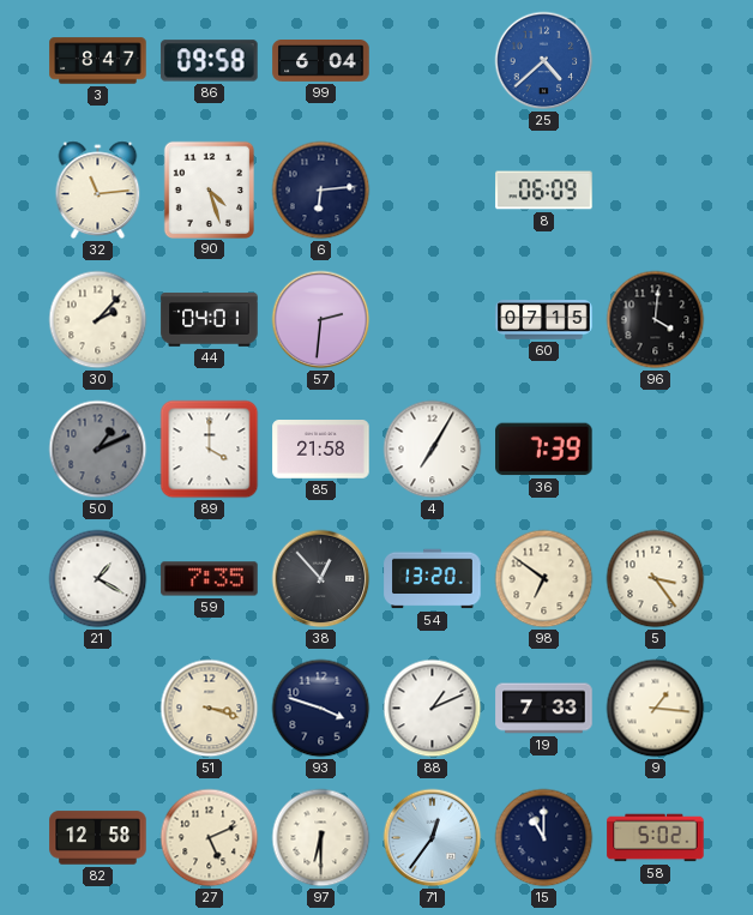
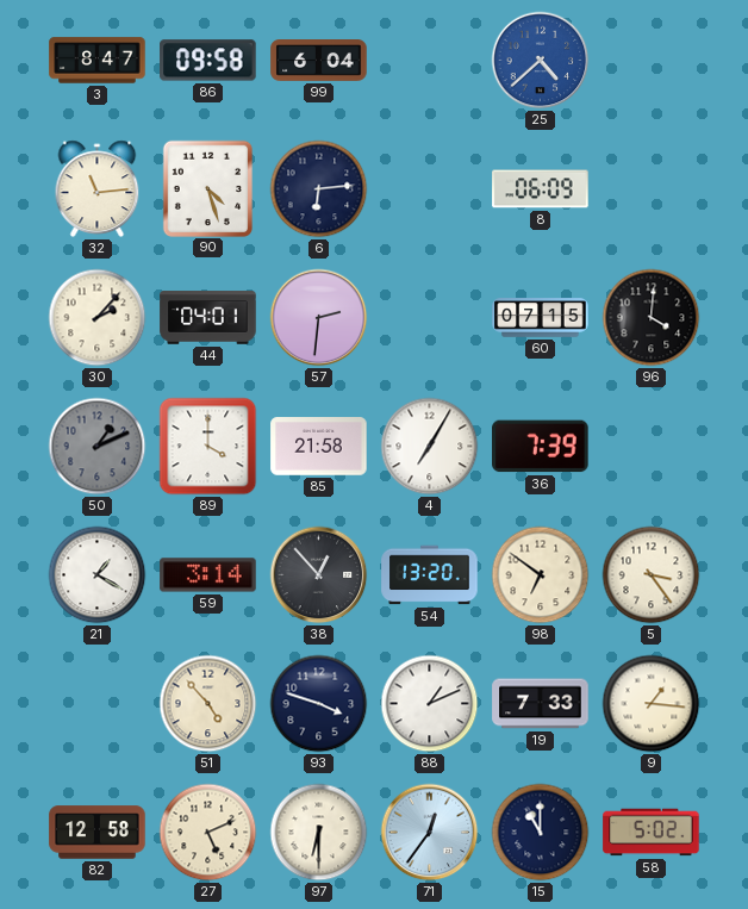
59: 7:35 -> 3:14
51: 3:18 -> 4:53
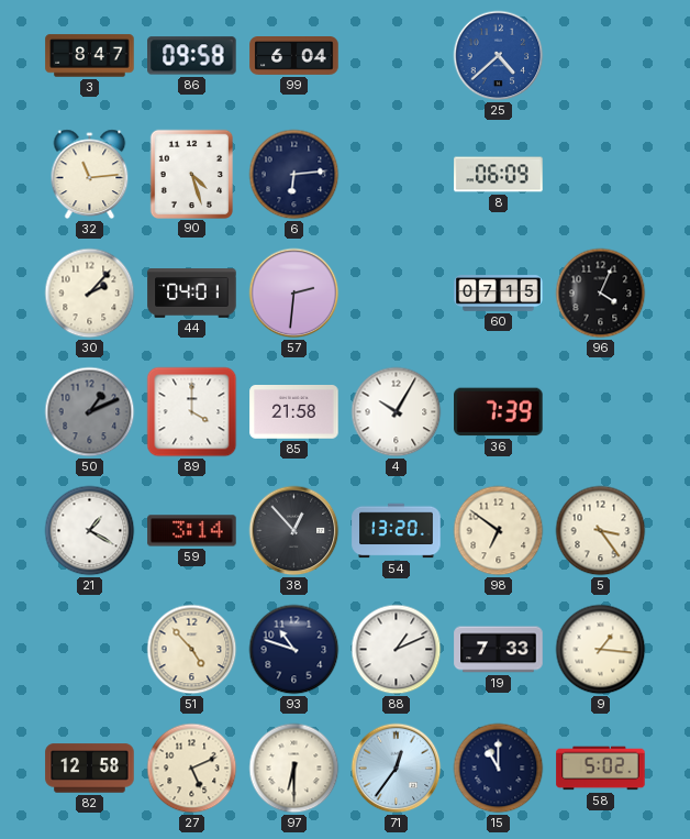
96: 4:01 -> 4:04
4: 7:05 -> 10:05
93: 3:48 -> 10:48
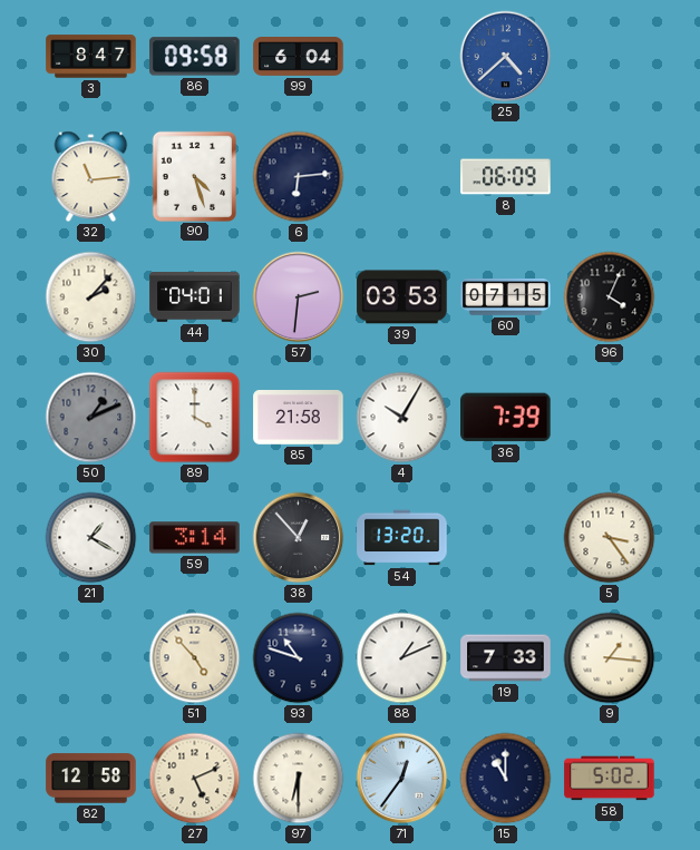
39: none -> 03:53
98: 6:51 -> none
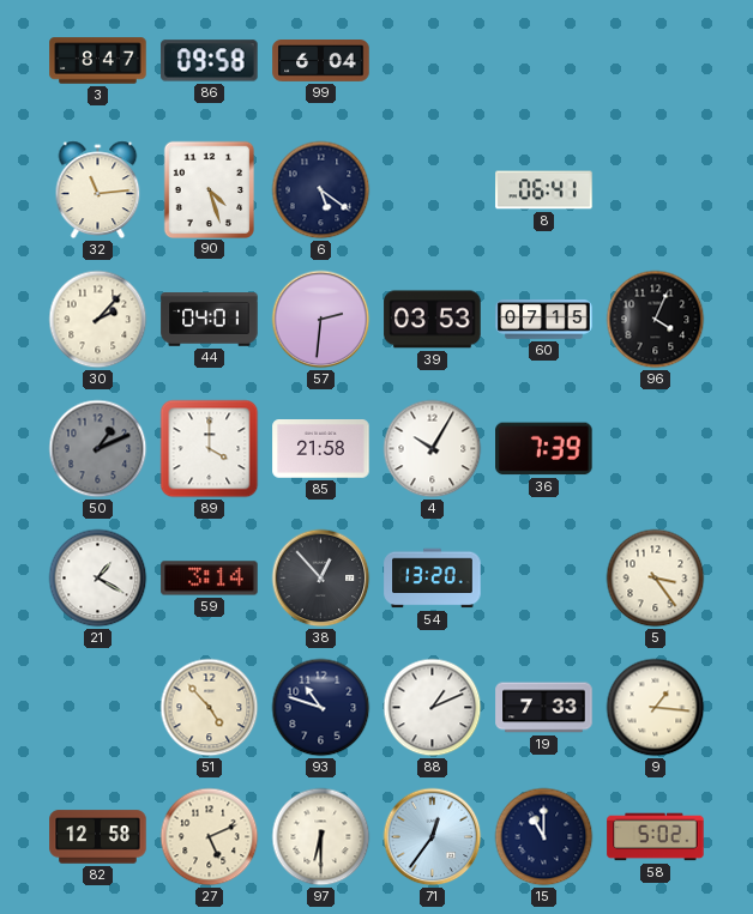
25: 4:38 -> none
6: 6:14 -> 5:21
8: 06:09 -> 06:41
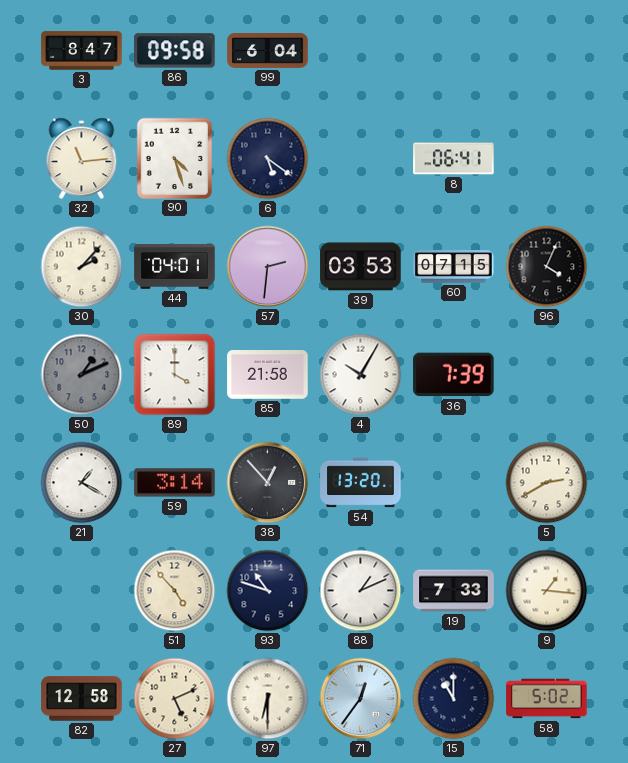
5: 3:24 -> 2:40
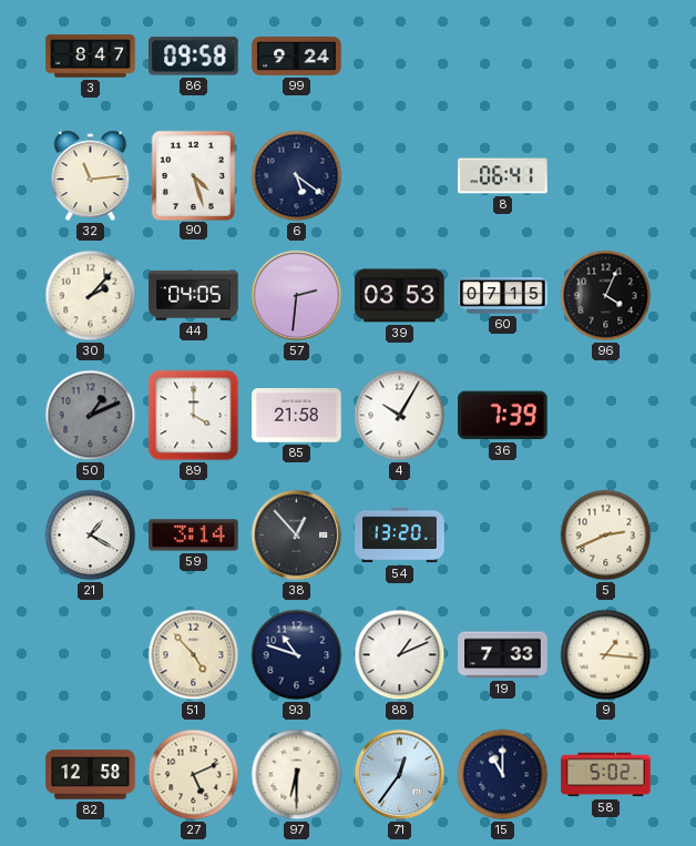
99: 6:04 -> 9:24
44: 04:01 -> 04:05
5: 2:40 -> 2:41
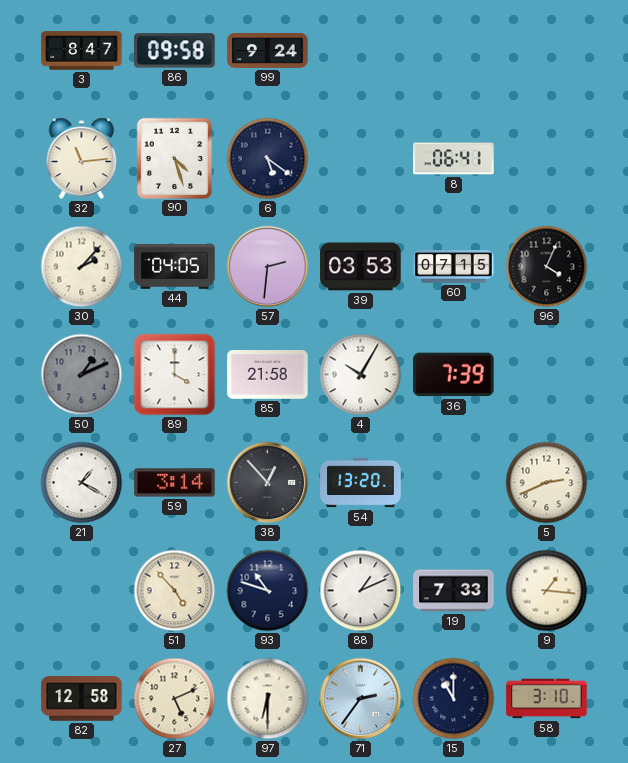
71: 12:36 -> 2:36
58: 5:02 -> 3:10
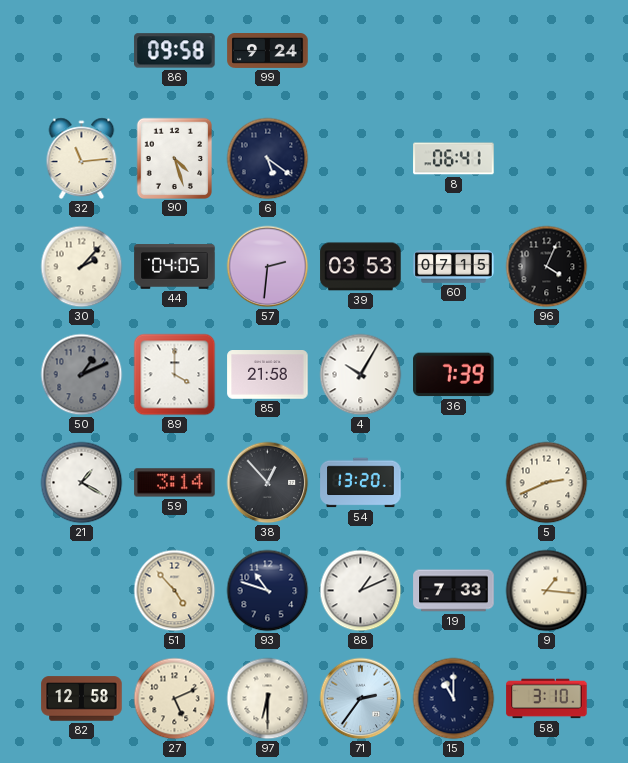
3: 8:47 -> none
